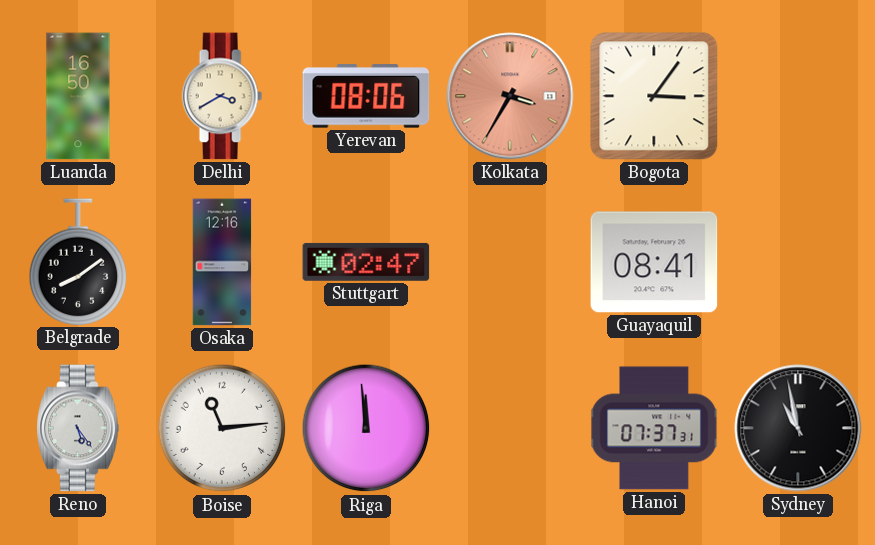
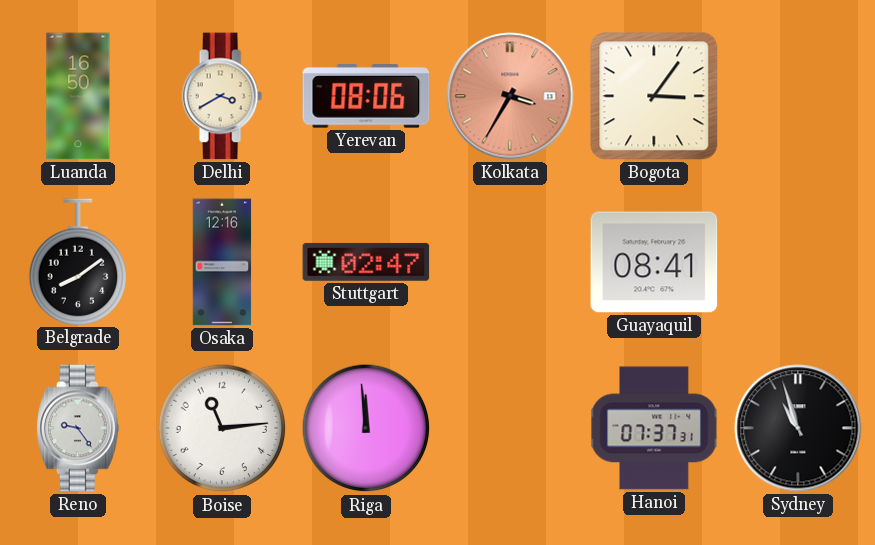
Reno: 5:24 -> 9:24
Sydney: 10:58 -> 10:57
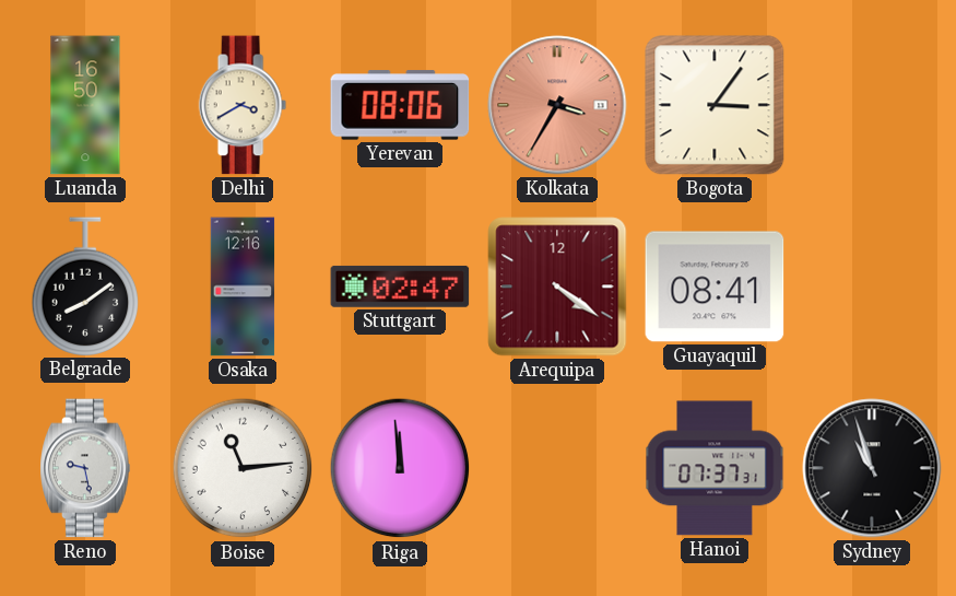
Arequipa: none -> 4:21
Reno: 9:24 -> 9:28
